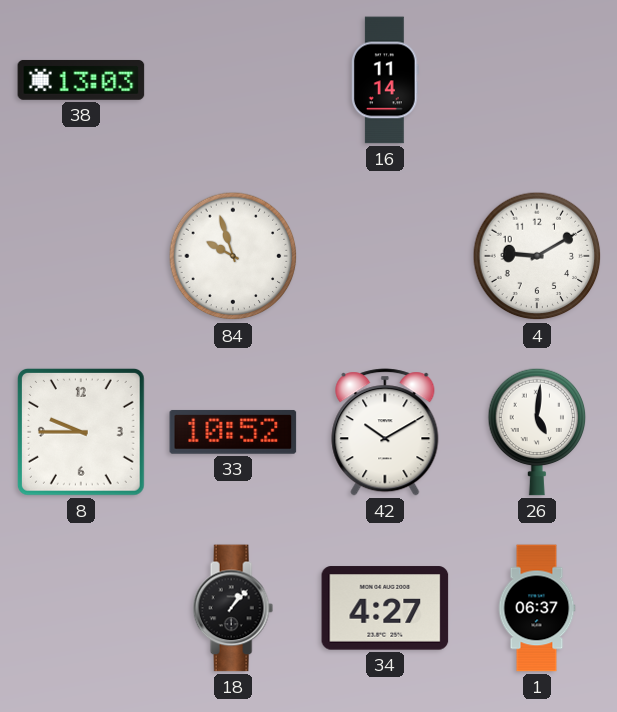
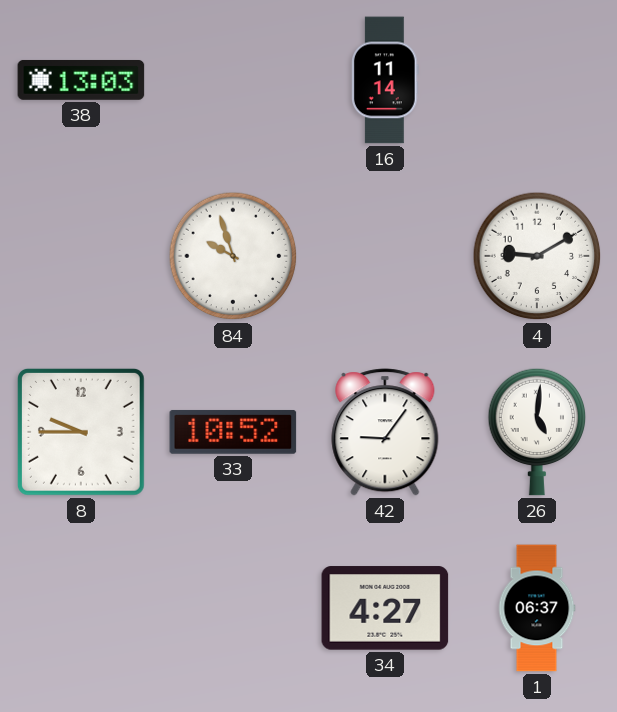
42: 10:10 -> 9:06
18: 1:07 -> none
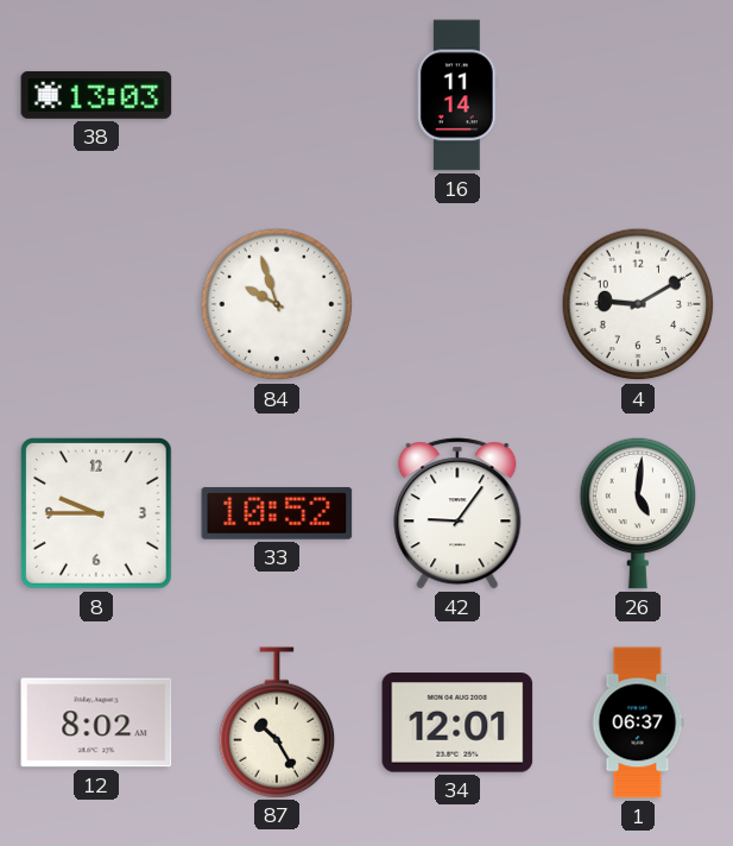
12: none -> 8:02
87: none -> 10:25
34: 4:27 -> 12:01
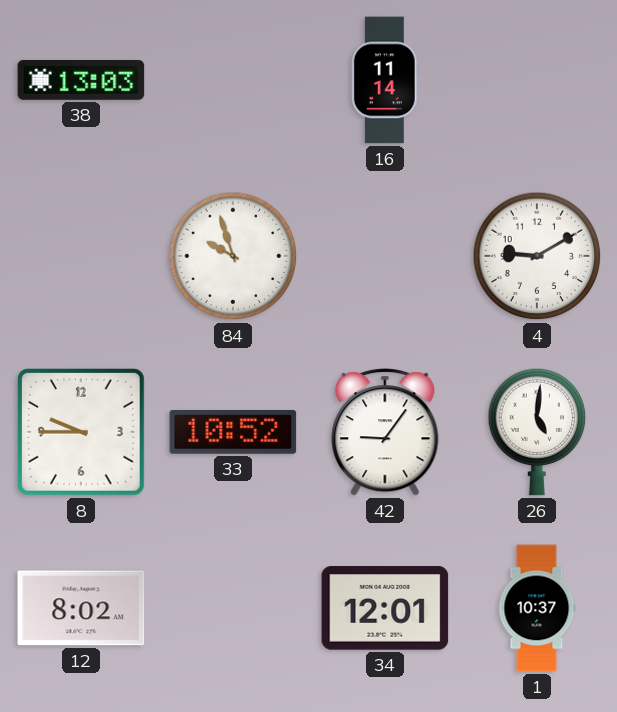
87: 10:25 -> none
1: 06:37 -> 10:37
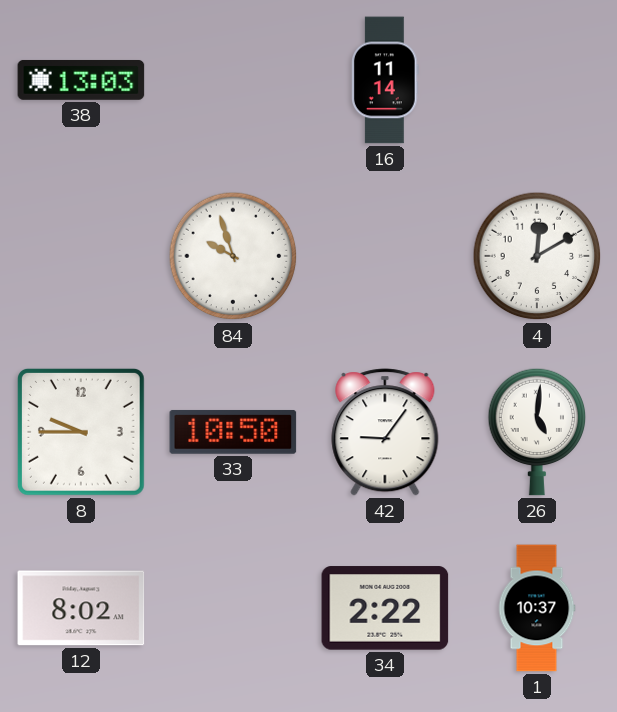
4: 9:10 -> 12:10
33: 10:52 -> 10:50
34: 12:01 -> 2:22
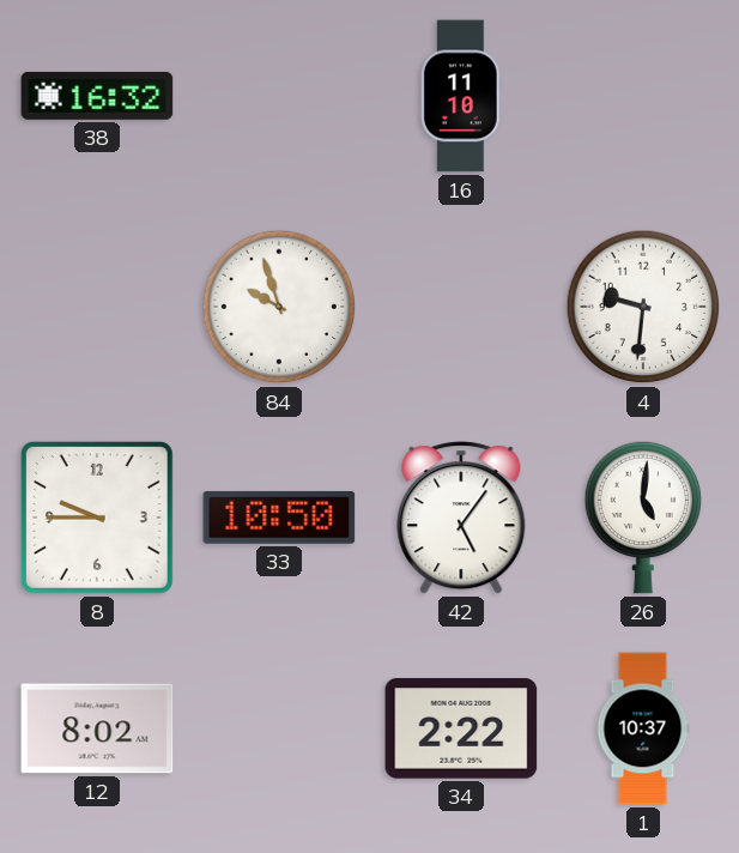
38: 13:03 -> 16:32
16: 11:14 -> 11:10
4: 12:10 -> 9:31
42: 9:06 -> 5:06
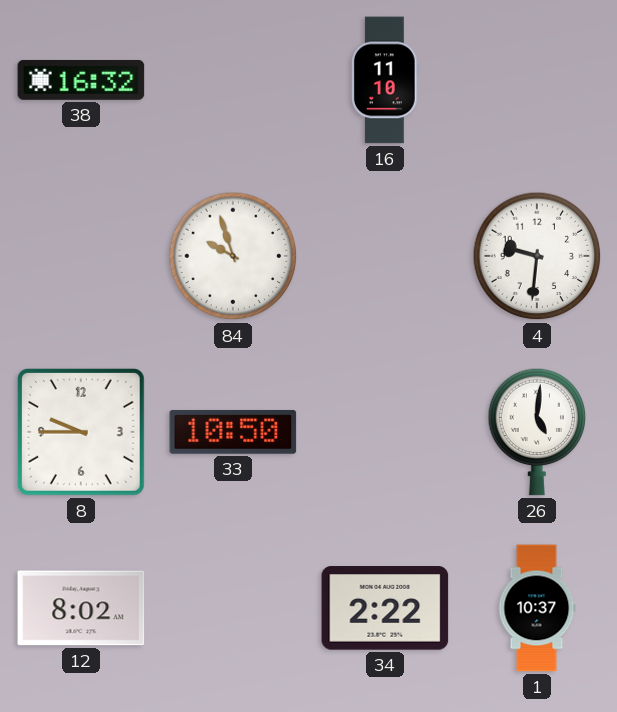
42: 5:06 -> none
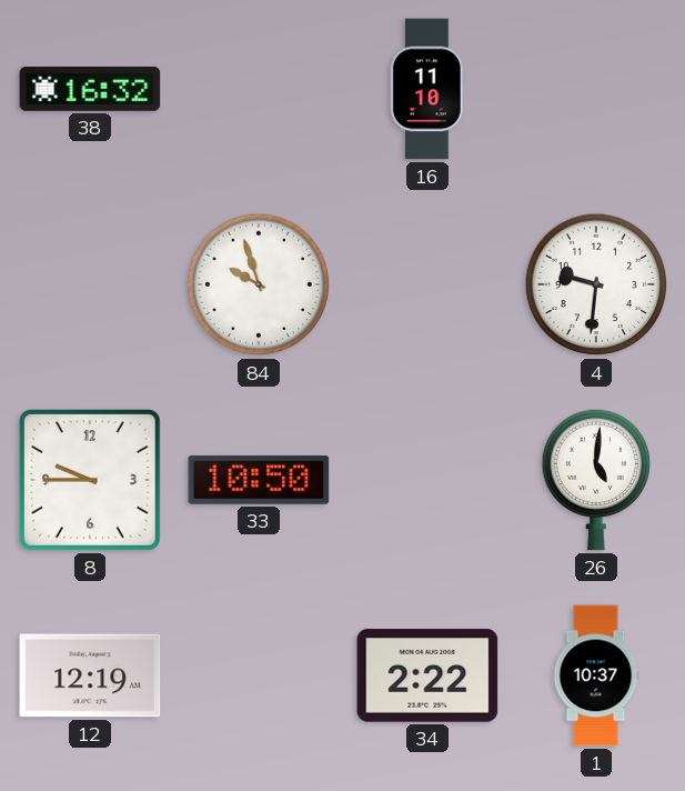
12: 8:02 -> 12:19
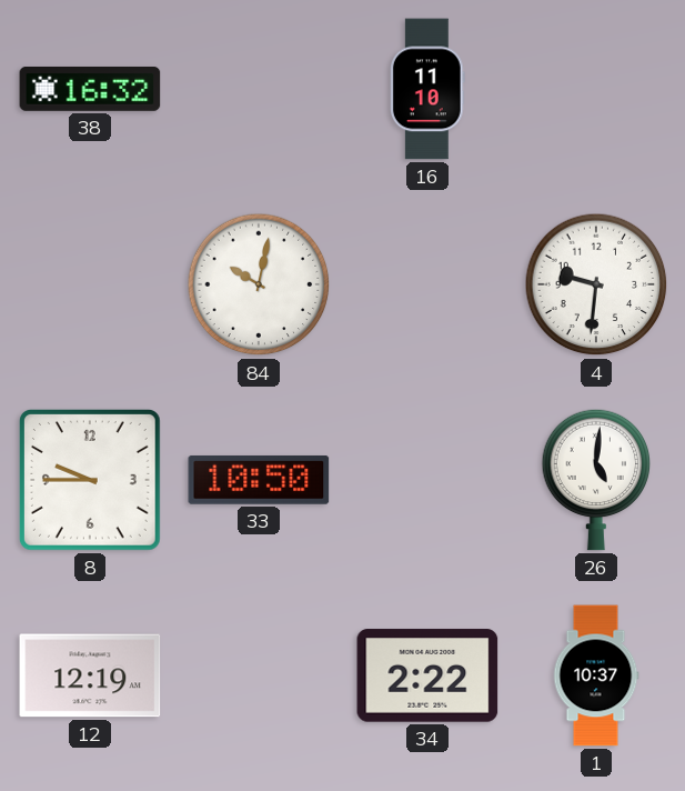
84: 9:57 -> 10:02
